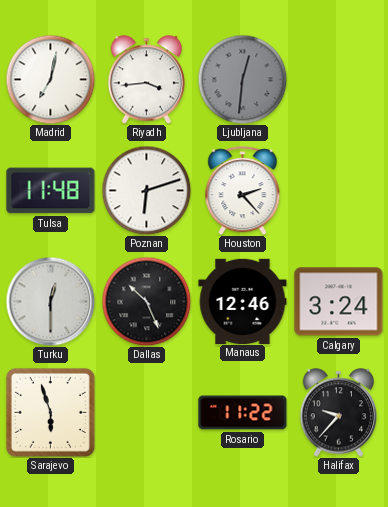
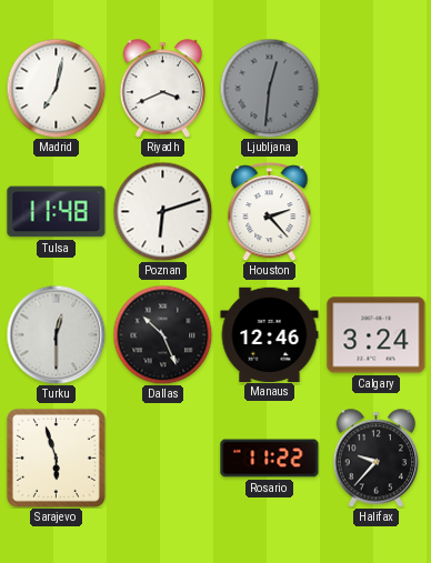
Riyadh: 3:44 -> 3:41
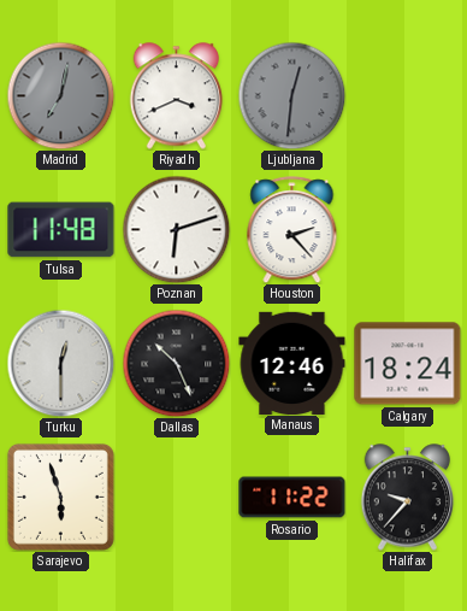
Madrid dial: white -> grey
Calgary: 3:24 -> 18:24
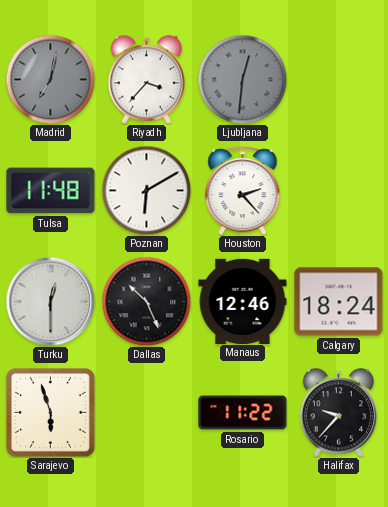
Riyadh: 3:41 -> 3:37
Poznan: 6:12 -> 6:10
